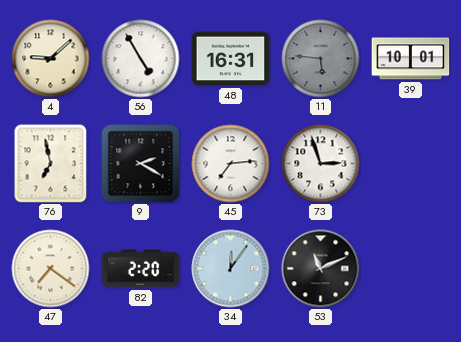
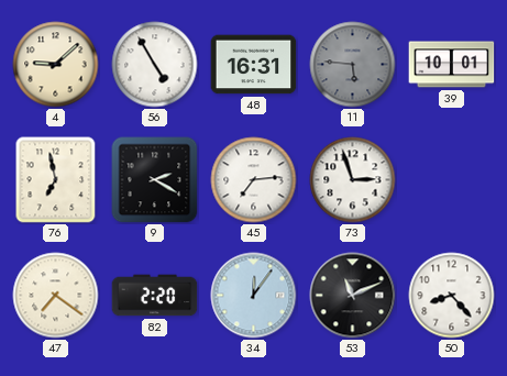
50: none -> 8:23
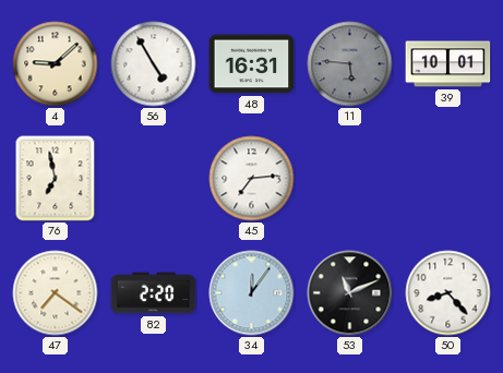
9: 2:20 -> none
73: 2:57 -> none
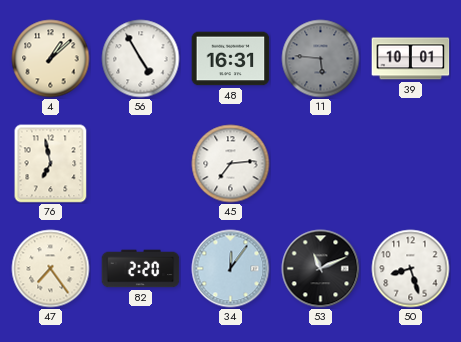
4: 9:08 -> 1:08
47: 7:21 -> 7:24
50: 8:23 -> 8:27
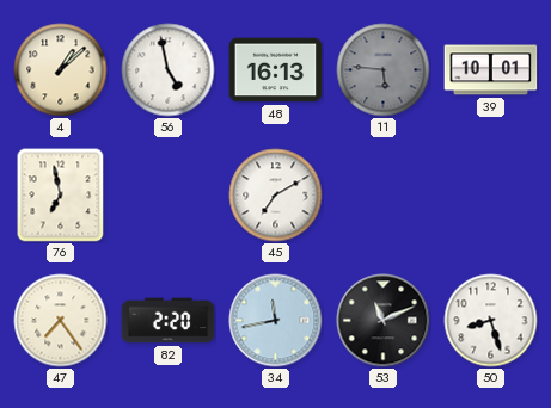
56: 4:55 -> 4:58
48: 16:31 -> 16:13
45: 7:14 -> 7:10
34: 12:06 -> 11:43
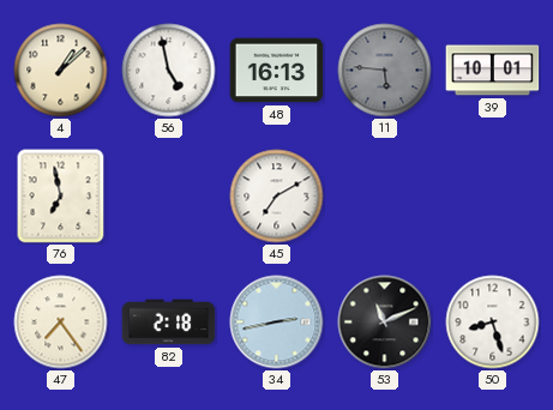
82: 2:20 -> 2:18
34: 11:43 -> 2:43
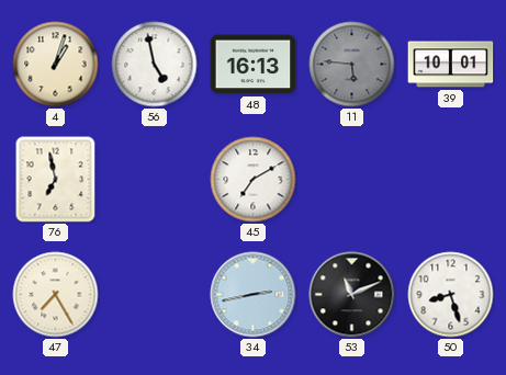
4: 1:08 -> 1:03
47: 7:24 -> 7:25
82: 2:18 -> none
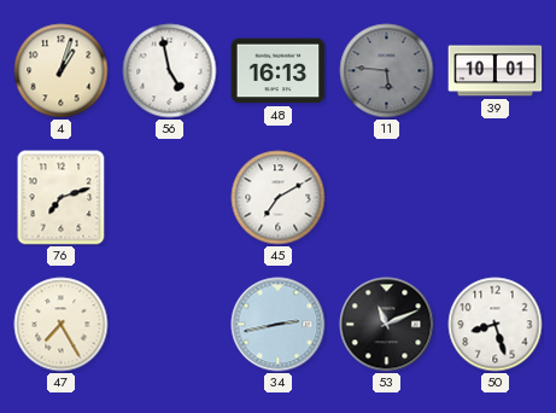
76: 6:58 -> 7:12
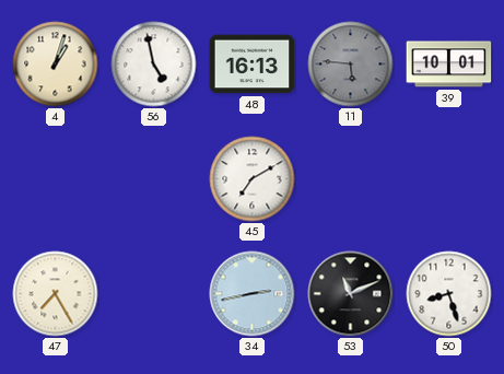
76: 7:12 -> none
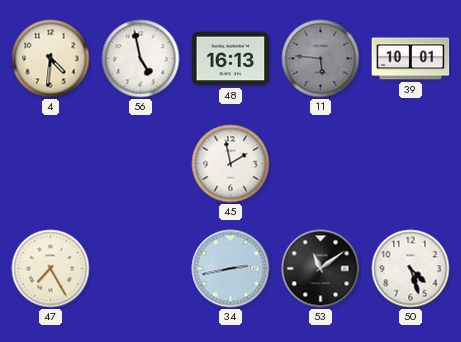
4: 1:03 -> 4:31
45: 7:10 -> 1:58
53: 11:11 -> 11:09
50: 8:27 -> 4:27
